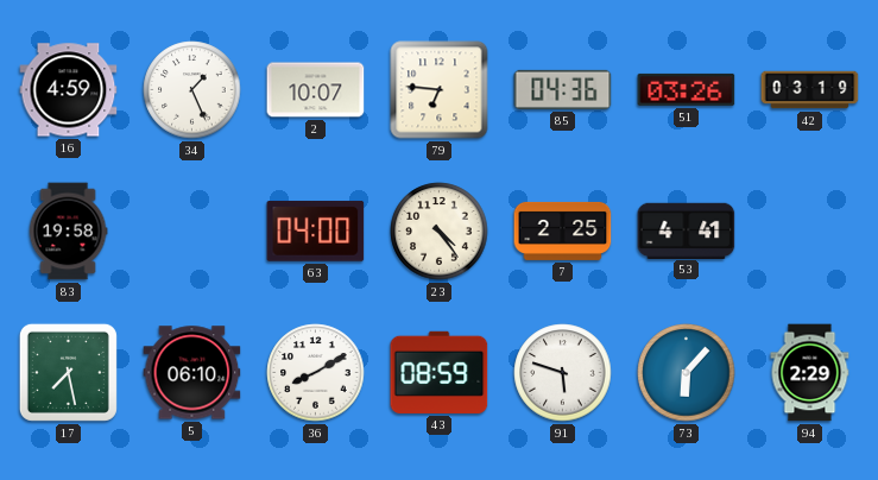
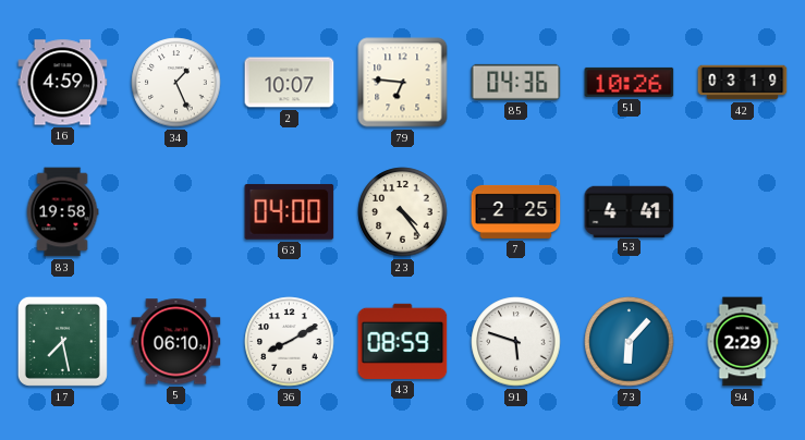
51: 03:26 -> 10:26
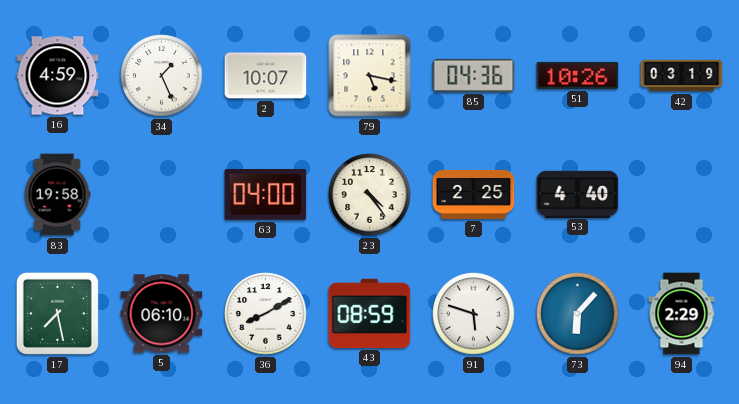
79: 6:46 -> 5:17
53: 4:41 -> 4:40
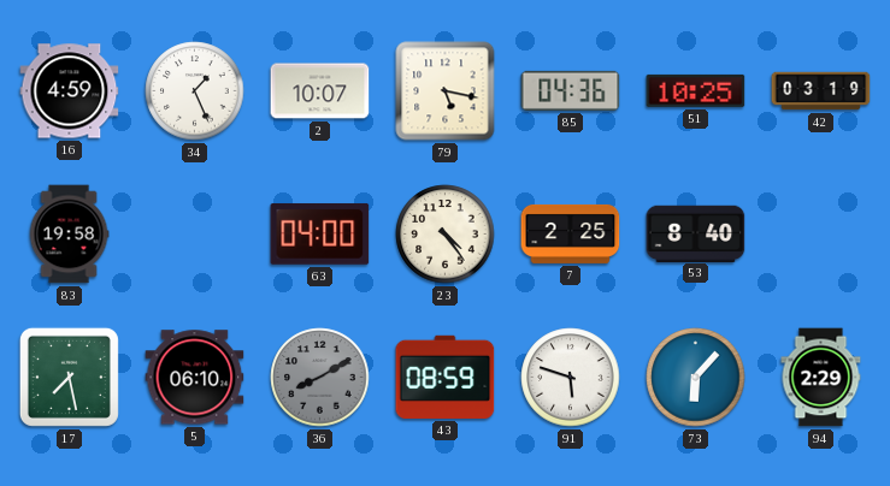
51: 10:26 -> 10:25
53: 4:40 -> 8:40
36 dial: white -> grey
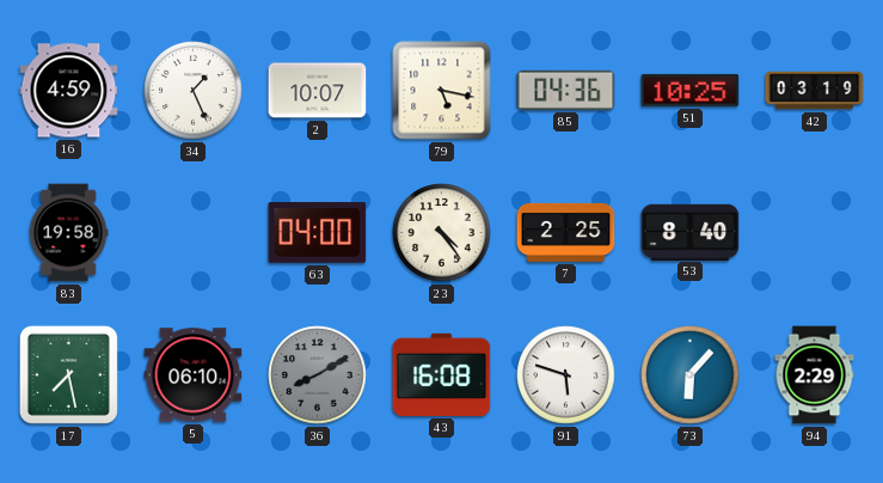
43: 08:59 -> 16:08
